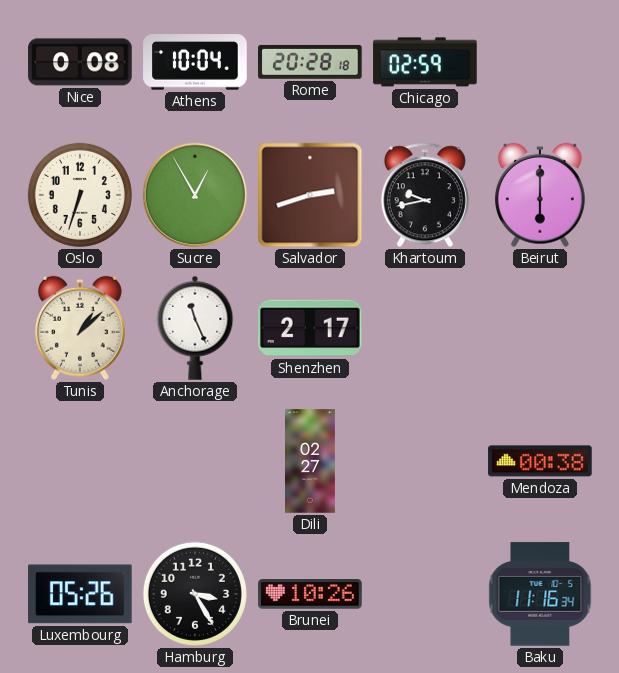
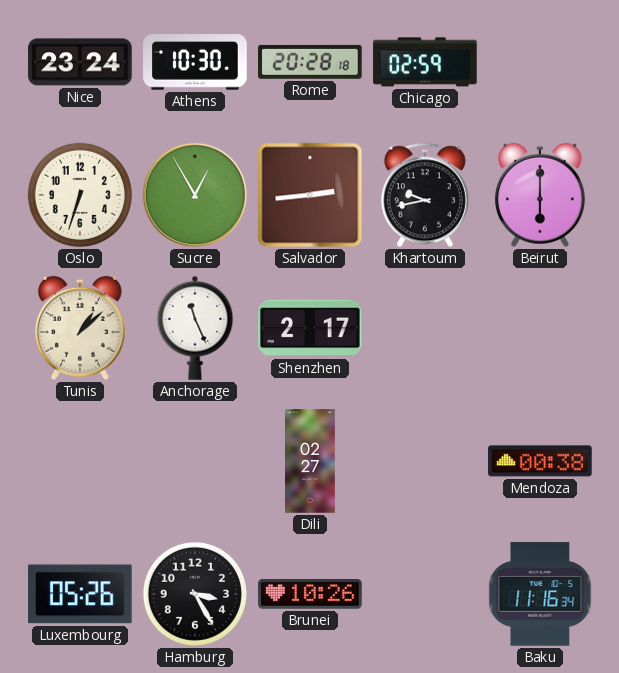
Nice: 0:08 -> 23:24
Athens: 10:04 -> 10:30
Salvador: 2:42 -> 2:44
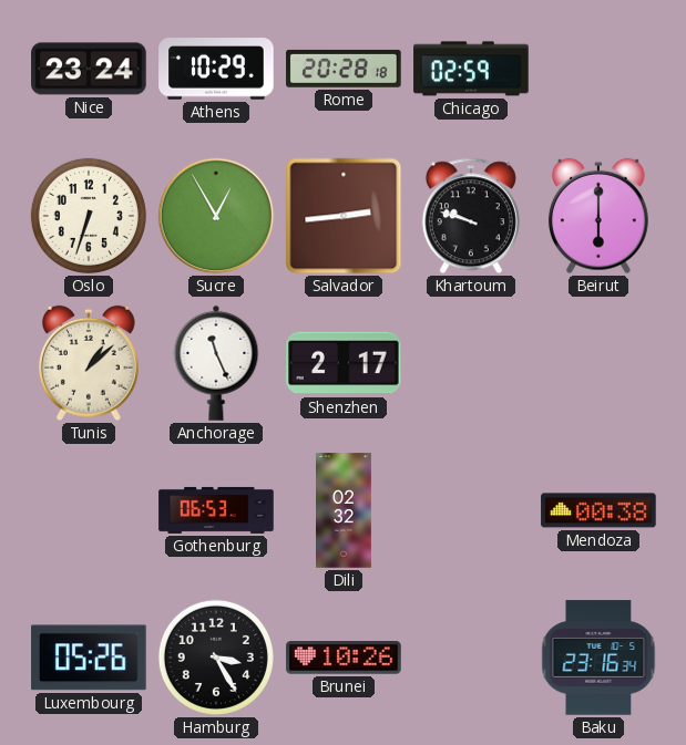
Athens: 10:30 -> 10:29
Khartoum: 9:43 -> 9:48
Gothenburg: none -> 06:53
Dili: 02:27 -> 02:32
Baku: 11:16 -> 23:16
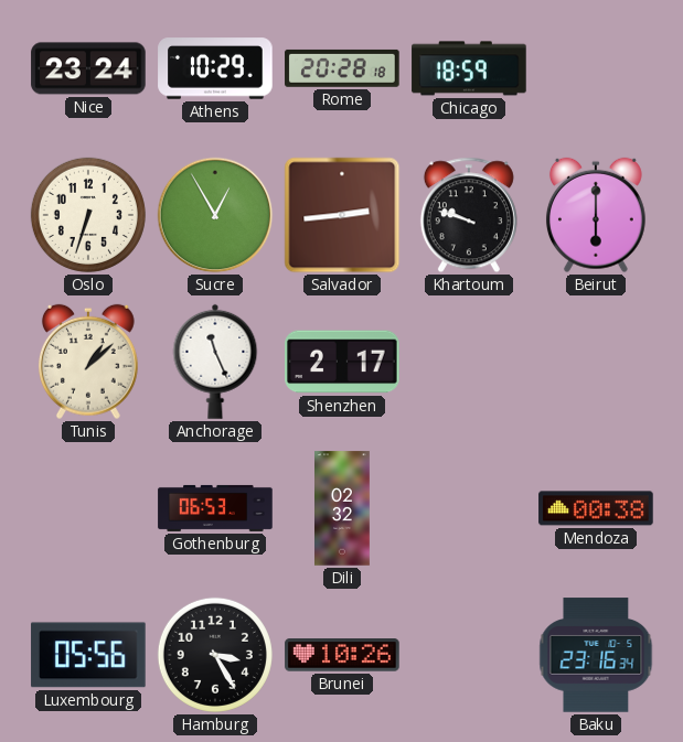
Chicago: 02:59 -> 18:59
Luxembourg: 05:26 -> 05:56
